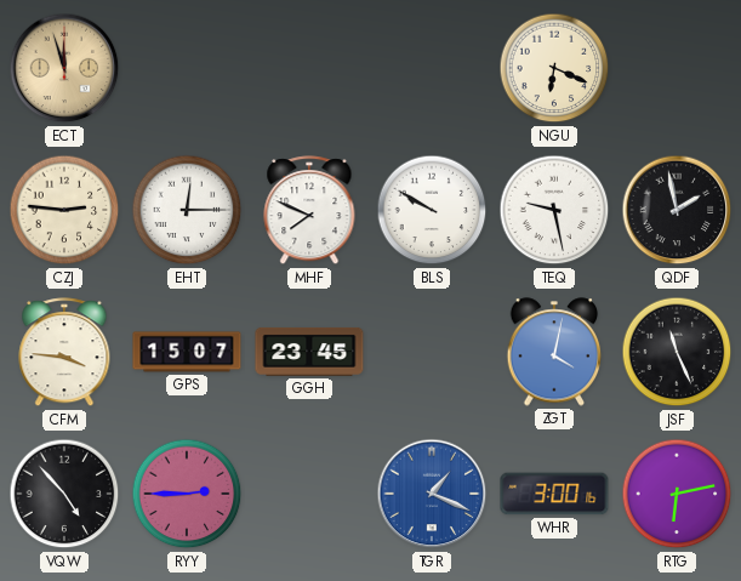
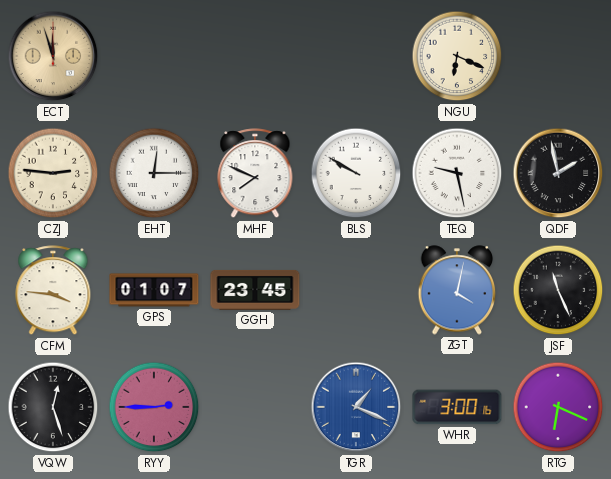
GPS: 15:07 -> 01:07
VQW: 4:53 -> 12:27
RTG: 6:13 -> 6:19
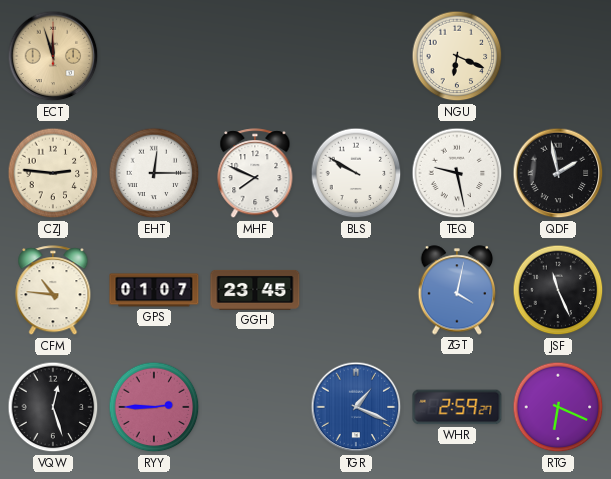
CFM: 3:46 -> 10:46
WHR: 3:00 -> 2:59
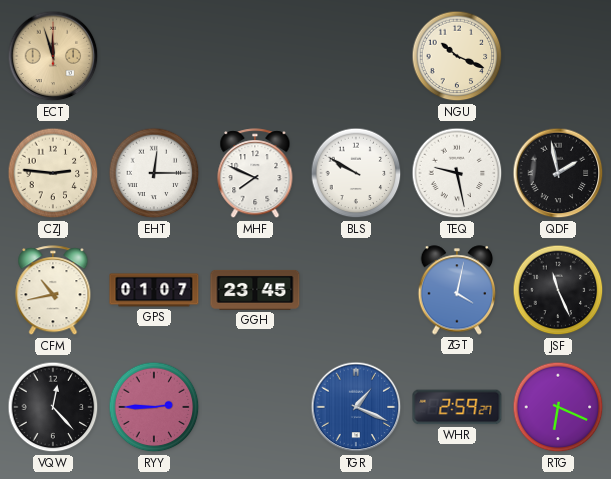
NGU: 6:19 -> 10:19
CFM: 10:46 -> 10:43
VQW: 12:27 -> 12:23
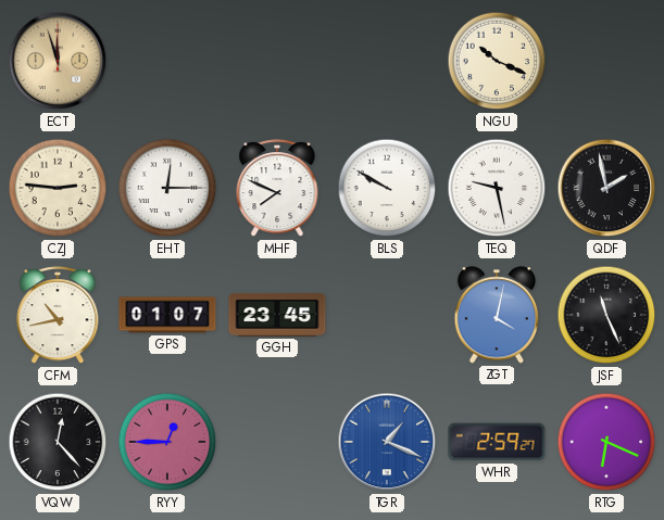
RYY: 2:45 -> 12:45
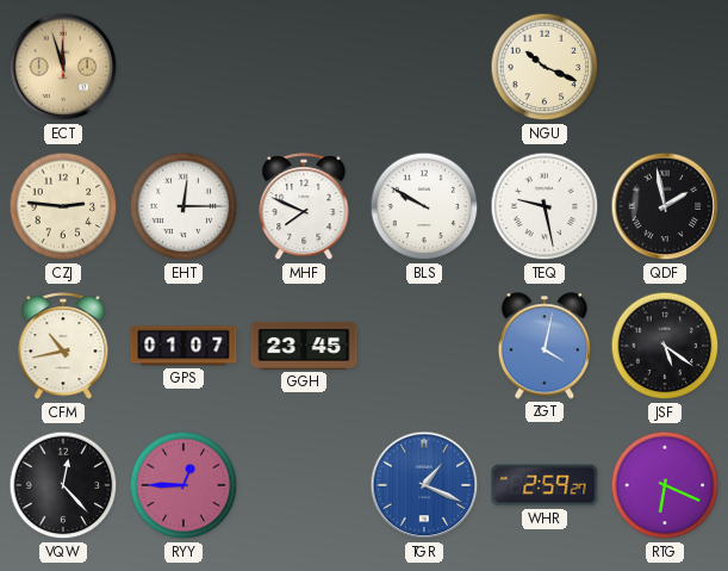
JSF: 11:26 -> 5:21
